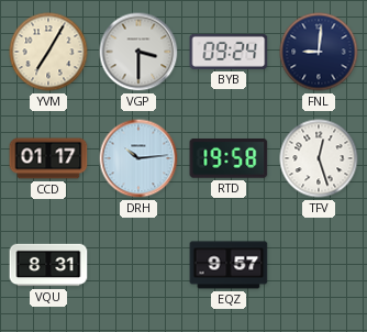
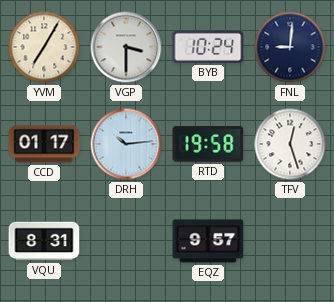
BYB: 09:24 -> 10:24
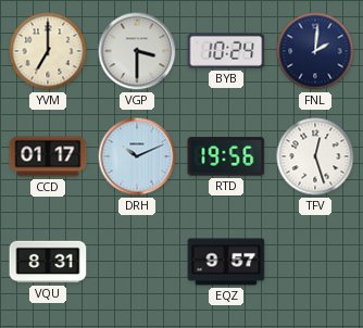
YVM: 7:05 -> 7:00
FNL: 9:01 -> 2:01
DRH: 10:14 -> 10:11
RTD: 19:58 -> 19:56
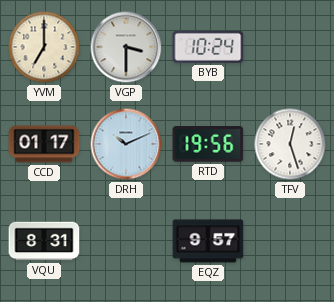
FNL: 2:01 -> none
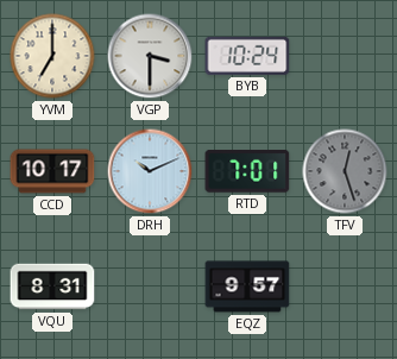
CCD: 01:17 -> 10:17
RTD: 19:56 -> 7:01
TFV dial: white -> grey
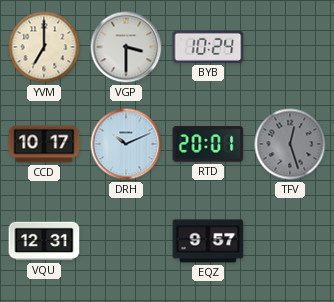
RTD: 7:01 -> 20:01
VQU: 8:31 -> 12:31
